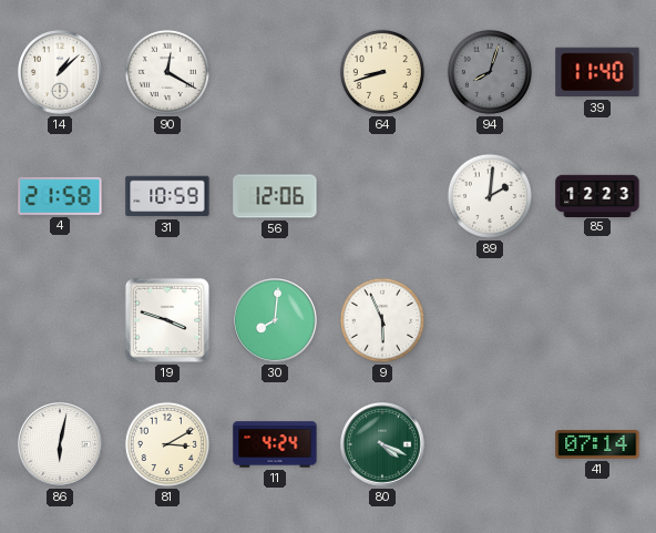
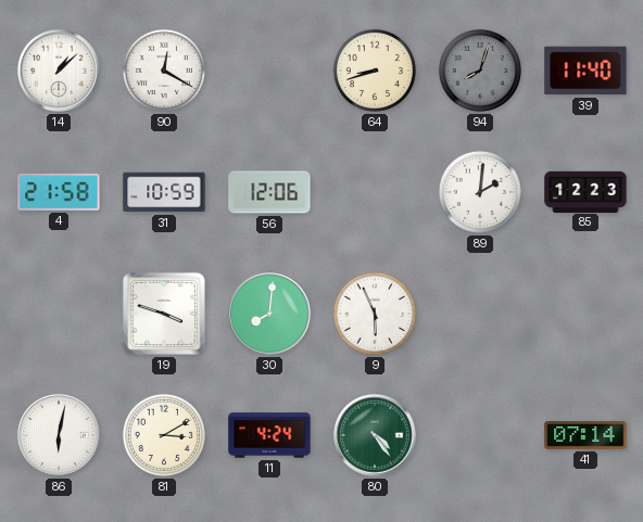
80: 4:19 -> 4:24
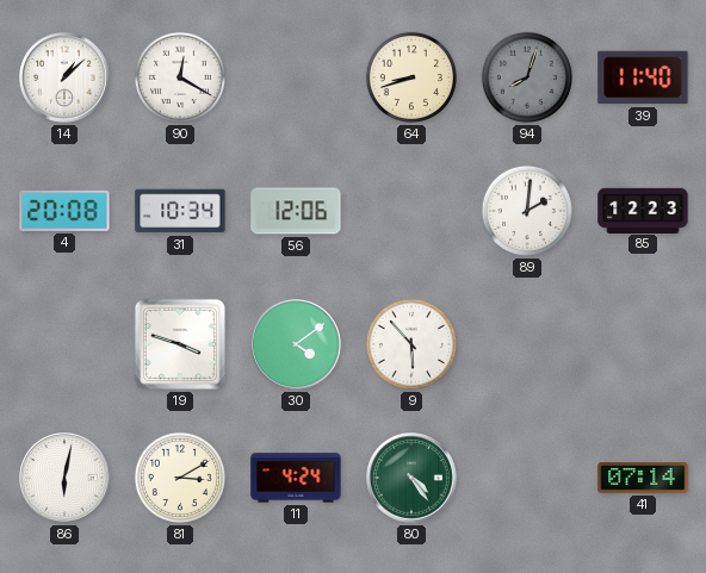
4: 21:58 -> 20:08
31: 10:59 -> 10:34
30: 8:01 -> 4:09
9: 5:56 -> 5:53
